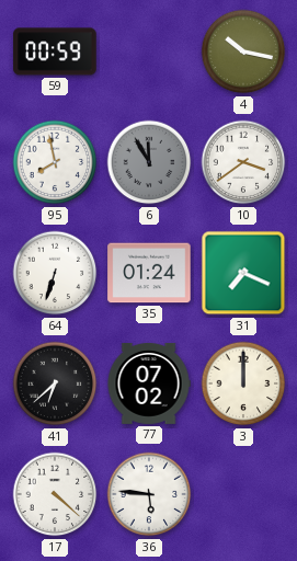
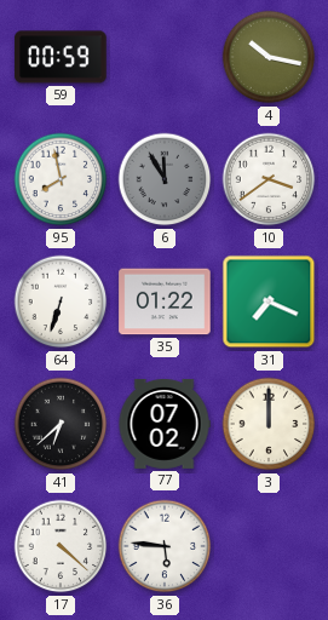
35: 01:24 -> 01:22
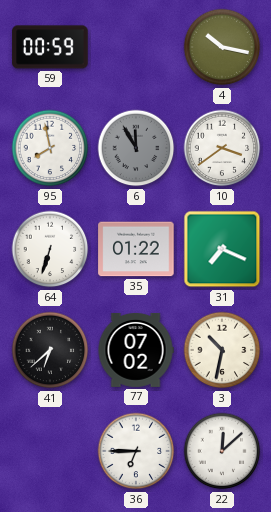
3: 12:00 -> 10:32
17: 4:22 -> none
36: 5:46 -> 6:45
22: none -> 12:08
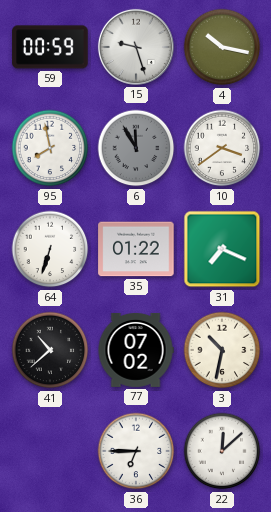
15: none -> 9:27
41: 6:38 -> 10:38
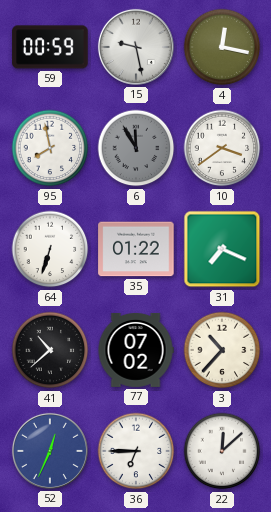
15: 9:27 -> 9:28
4: 10:17 -> 12:17
3: 10:32 -> 10:37
52: none -> 12:34
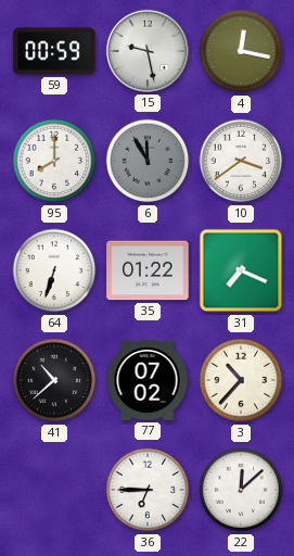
95: 7:58 -> 8:00
52: 12:34 -> none
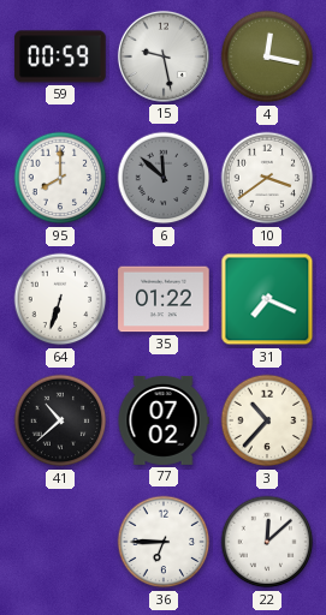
6: 11:55 -> 11:52
